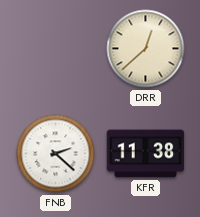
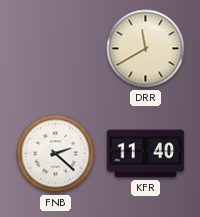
DRR: 12:38 -> 11:40
KFR: 11:38 -> 11:40
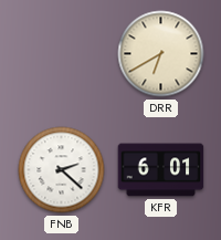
DRR: 11:40 -> 6:40
KFR: 11:40 -> 6:01
